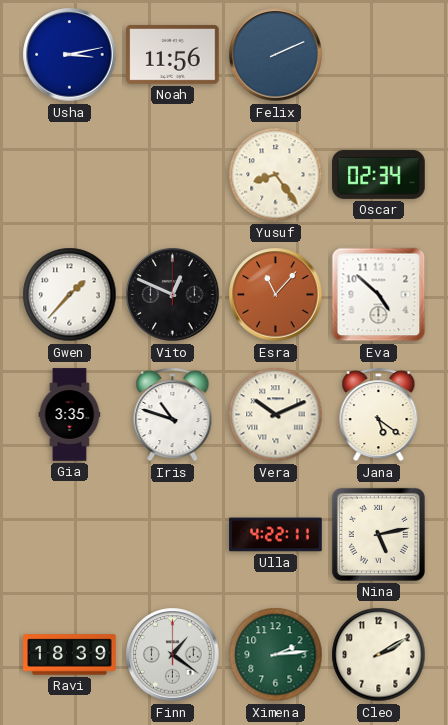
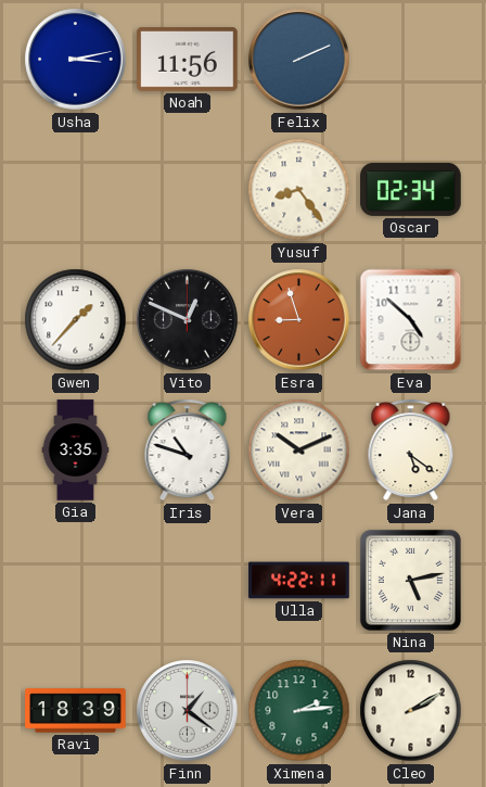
Esra: 11:07 -> 8:57
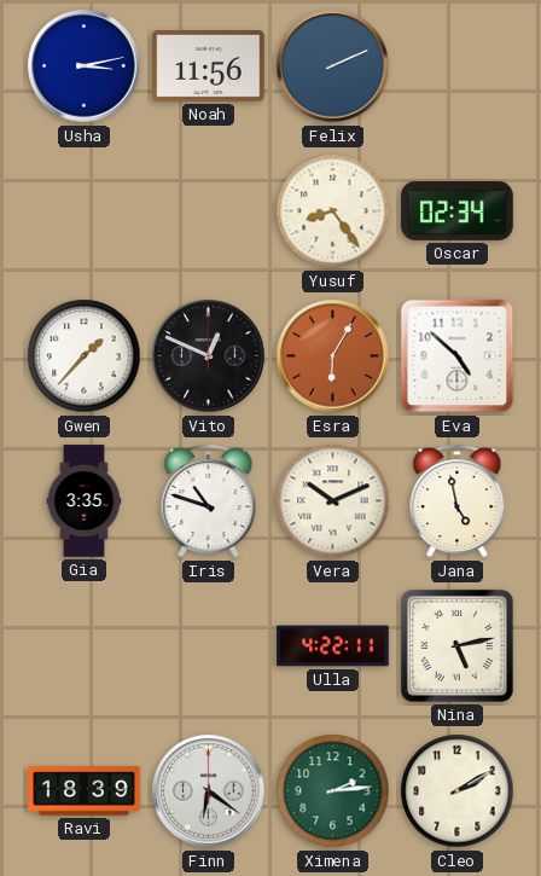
Esra: 8:57 -> 6:05
Jana: 5:21 -> 4:58
Finn: 1:21 -> 6:21
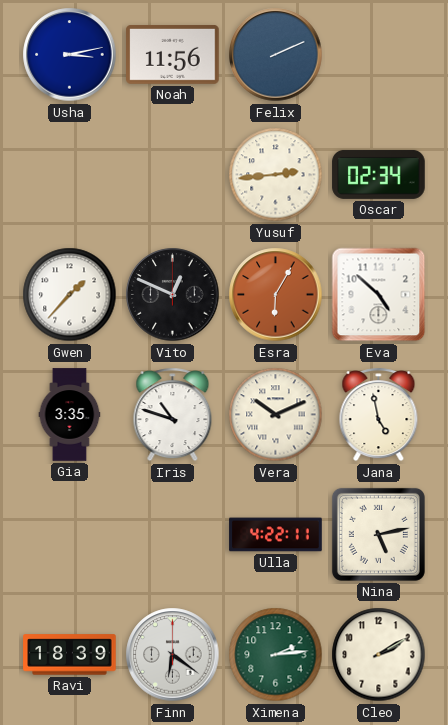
Yusuf: 8:24 -> 2:44
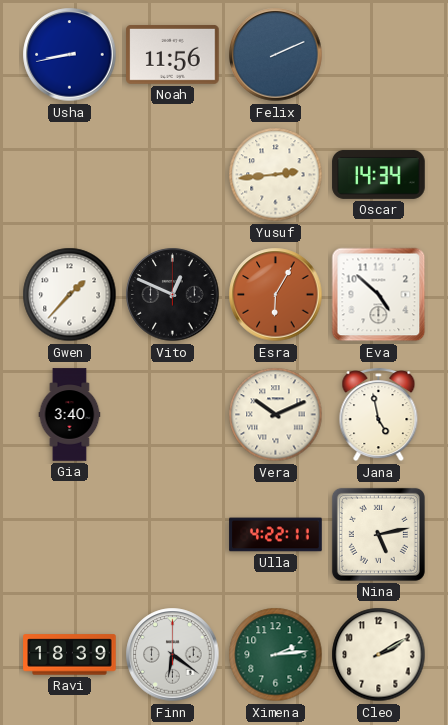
Usha: 3:13 -> 8:43
Oscar: 02:34 -> 14:34
Gia: 3:35 -> 3:40
Iris: 10:48 -> none
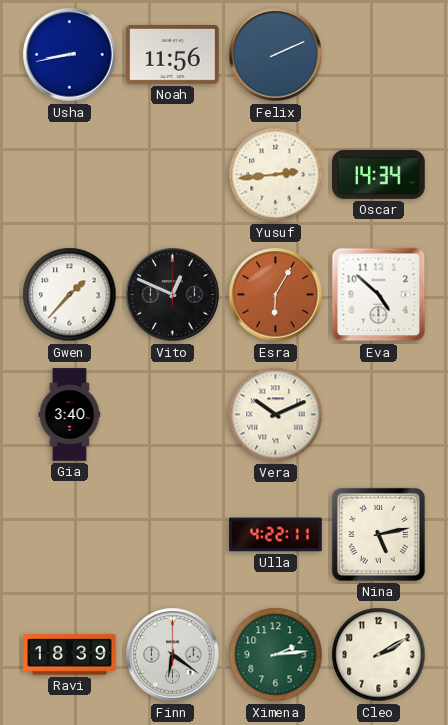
Jana: 4:58 -> none
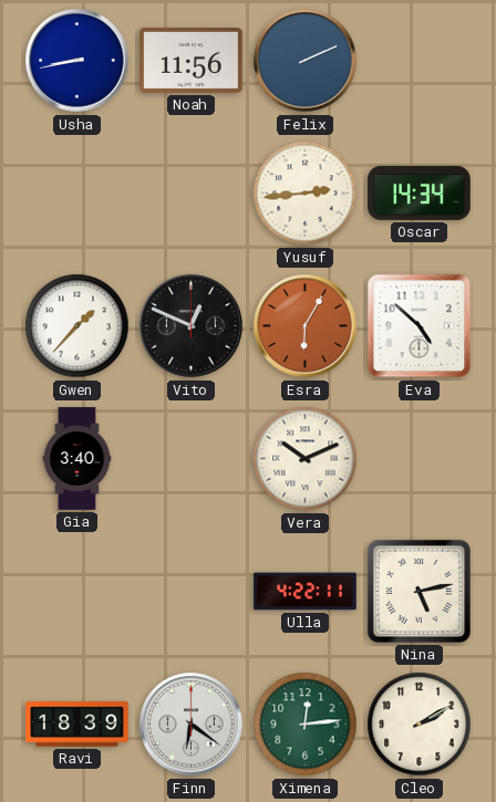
Ximena: 2:14 -> 12:14
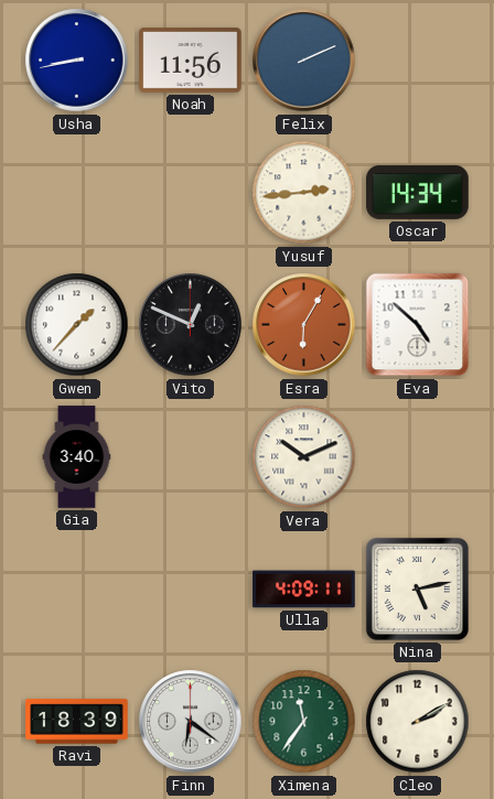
Ulla: 4:22 -> 4:09
Ximena: 12:14 -> 11:36
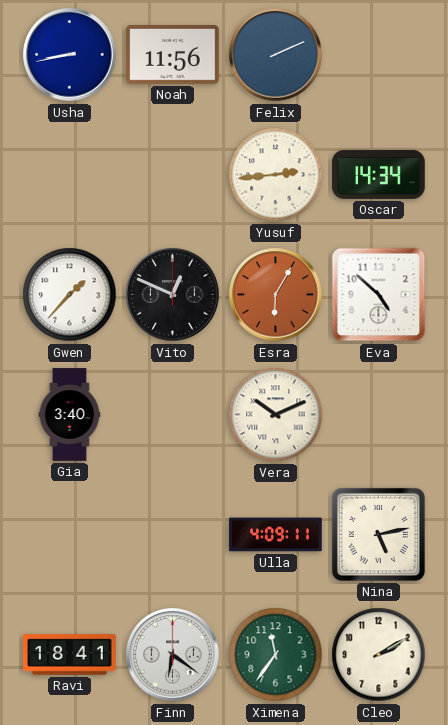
Ravi: 18:39 -> 18:41
